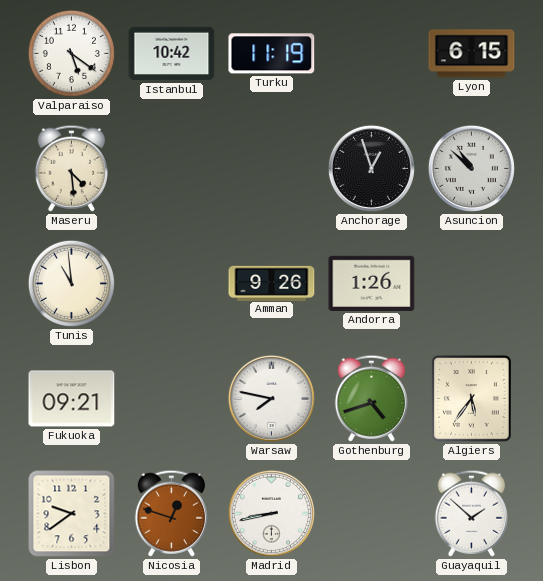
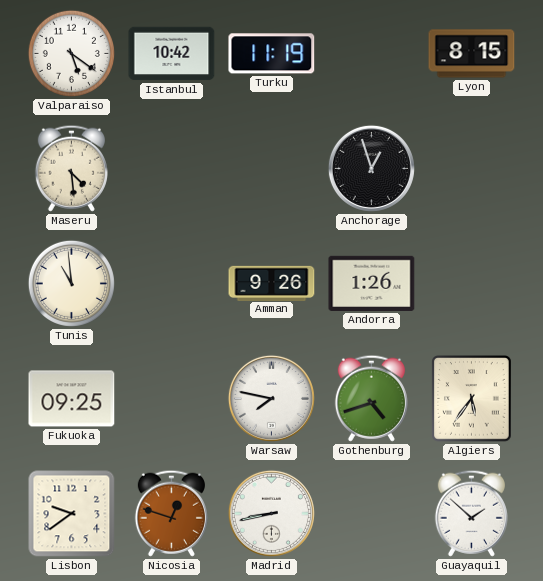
Lyon: 6:15 -> 8:15
Asuncion: 10:52 -> none
Fukuoka: 09:21 -> 09:25
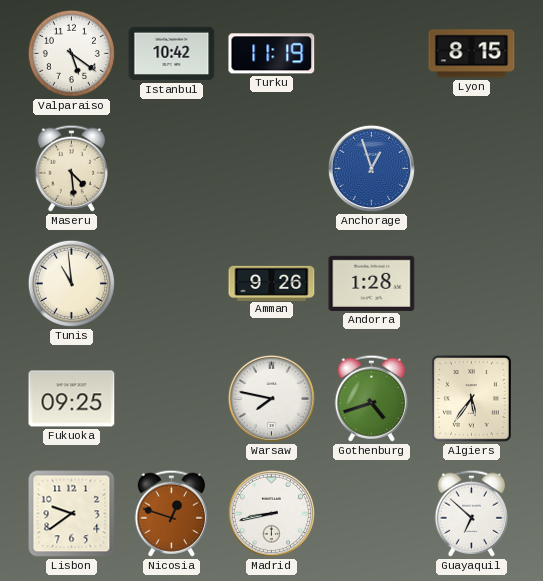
Anchorage dial: black -> blue
Andorra: 1:26 -> 1:28
Guayaquil: 1:52 -> 6:52
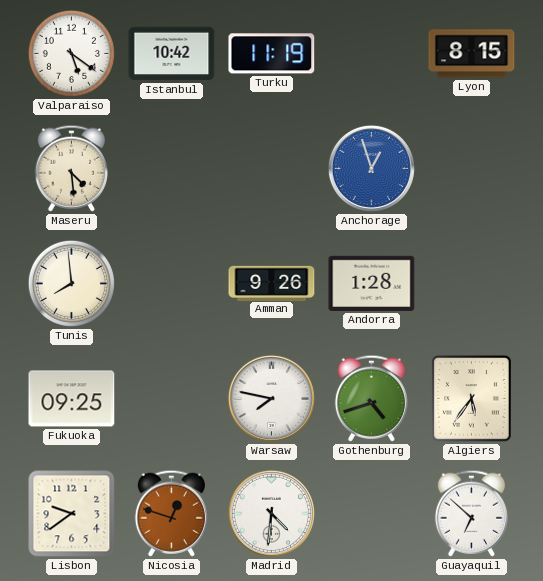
Tunis: 10:59 -> 7:59
Madrid: 8:43 -> 4:31
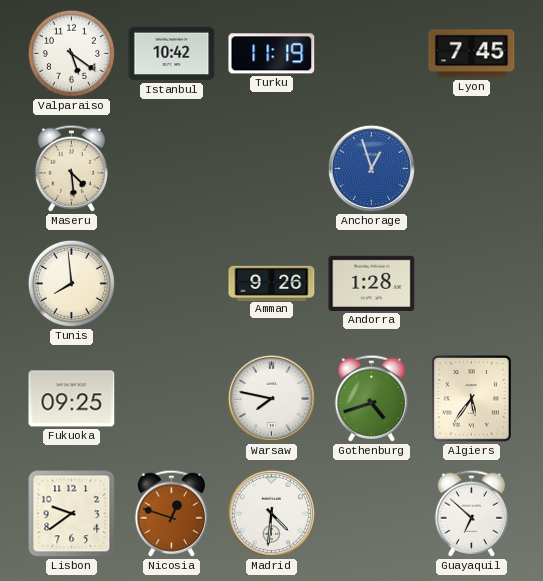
Lyon: 8:15 -> 7:45
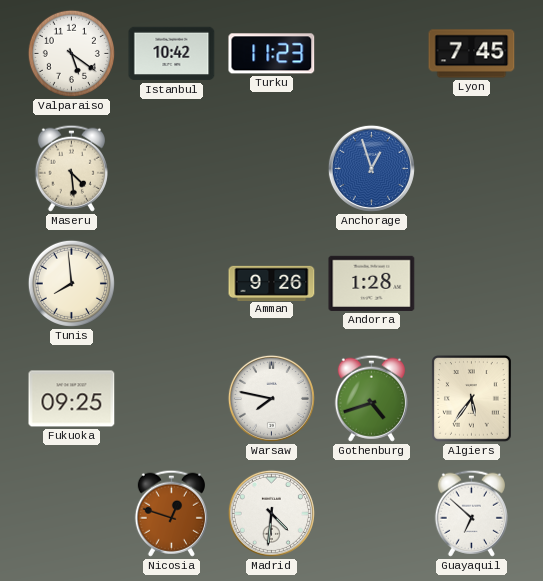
Turku: 11:19 -> 11:23
Lisbon: 9:39 -> none
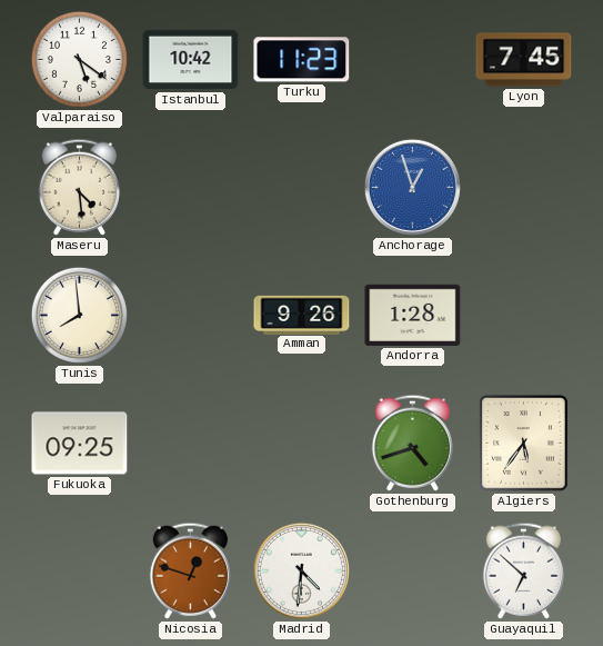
Warsaw: 7:47 -> none
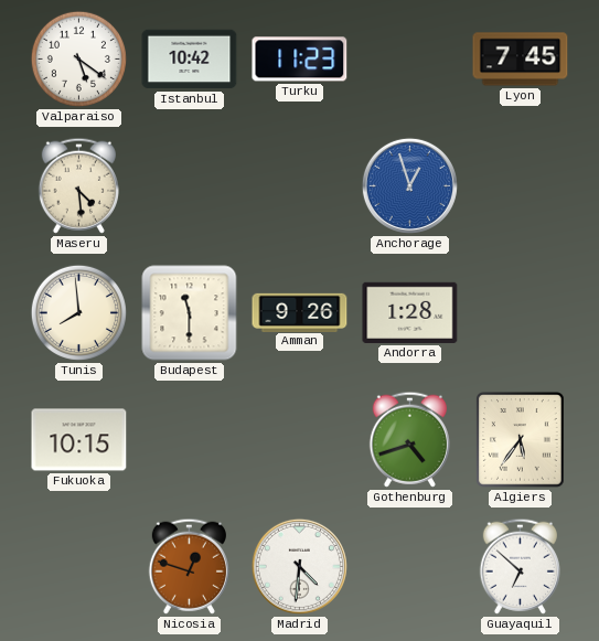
Budapest: none -> 11:30
Fukuoka: 09:25 -> 10:15
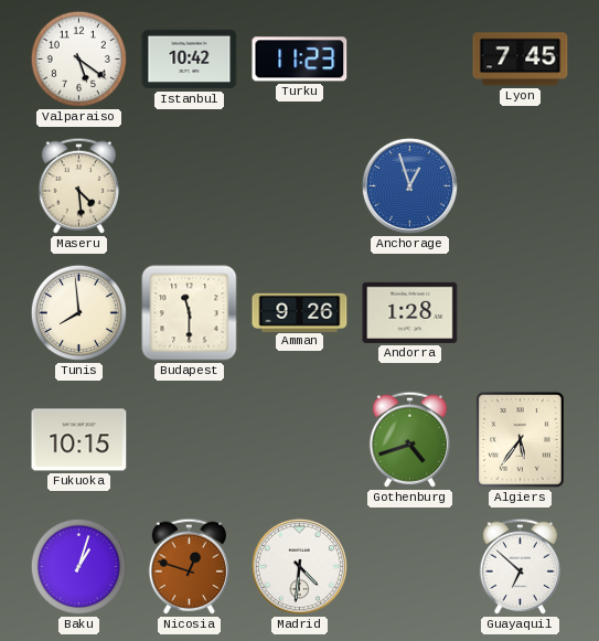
Baku: none -> 1:03
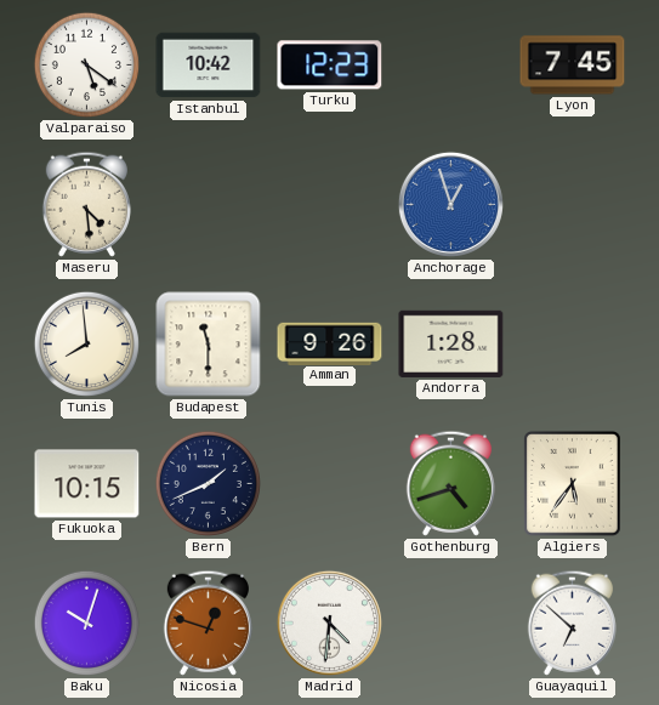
Turku: 11:23 -> 12:23
Bern: none -> 1:41
Baku: 1:03 -> 10:03
